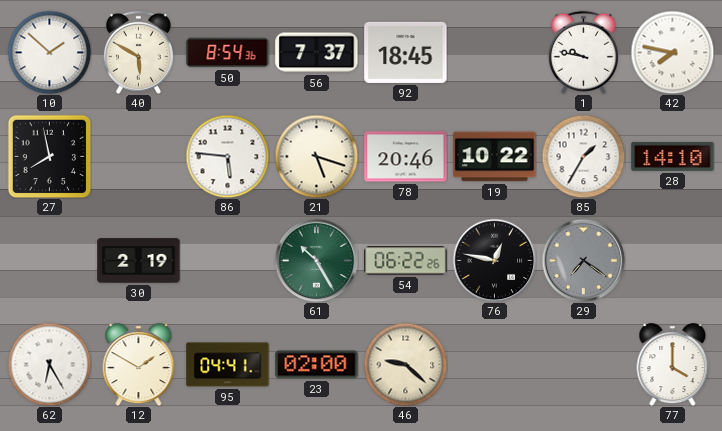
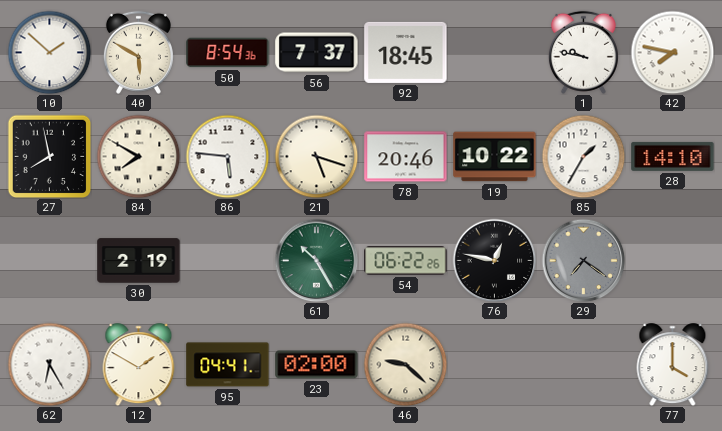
84: none -> 7:50
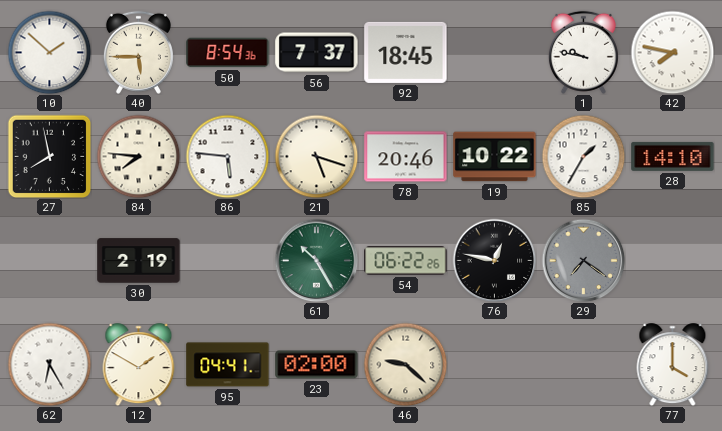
40: 5:50 -> 5:45
84: 7:50 -> 7:46
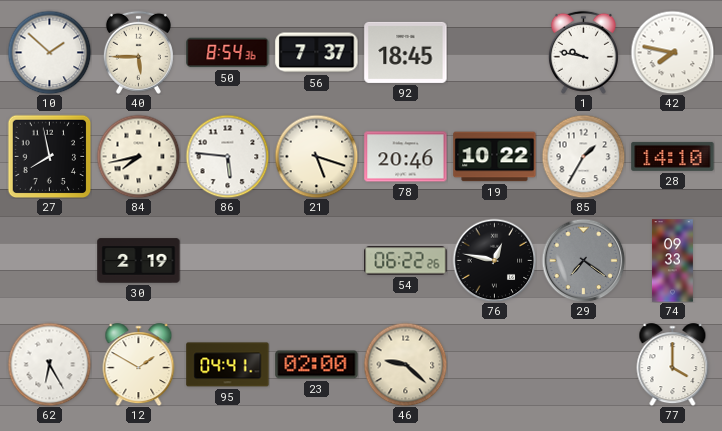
84: 7:46 -> 7:43
61: 10:25 -> none
74: none -> 09:33
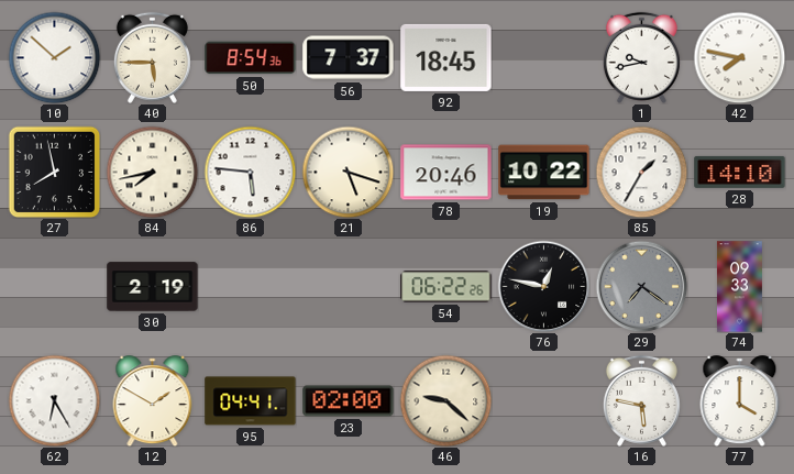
1: 9:47 -> 9:43
16: none -> 5:47
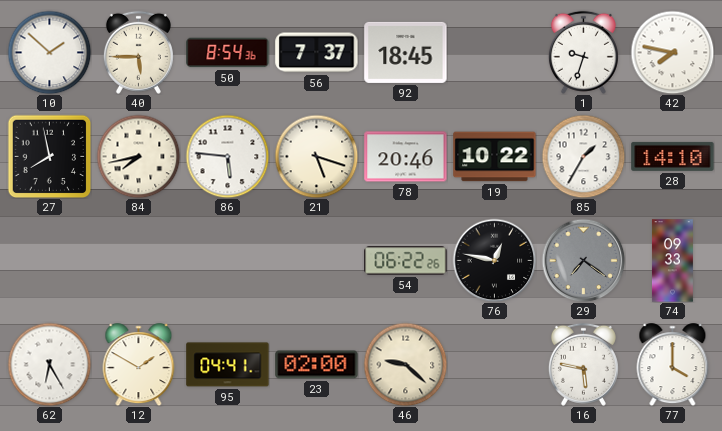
1: 9:43 -> 9:33
30: 2:19 -> none
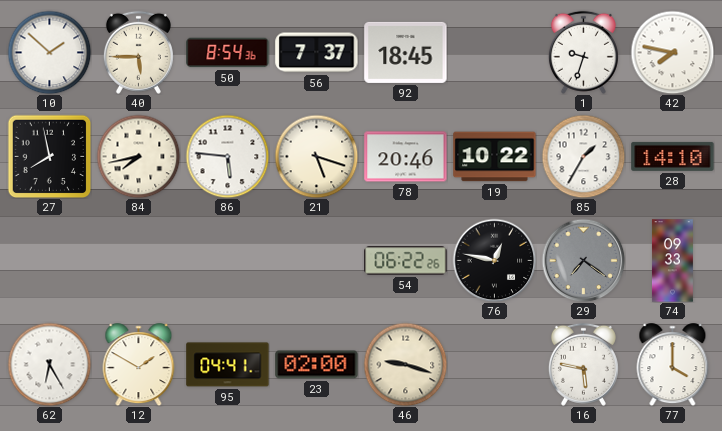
46: 9:22 -> 9:18
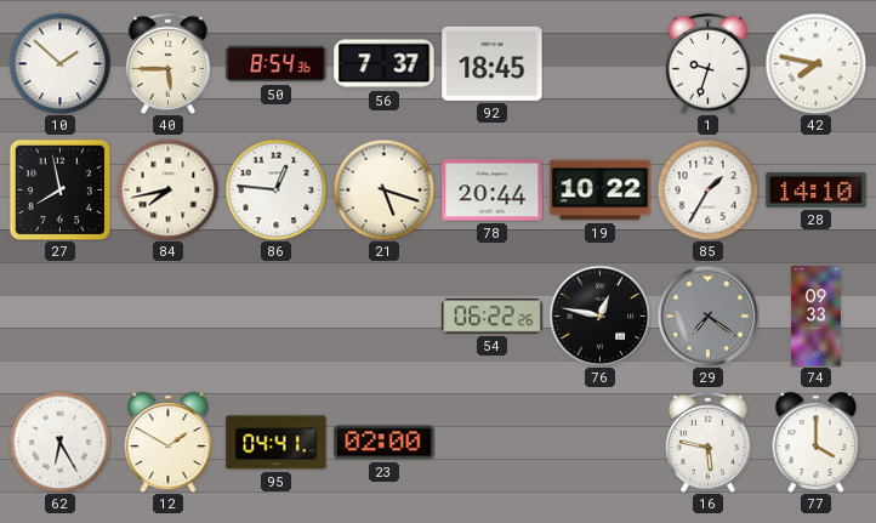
86: 5:46 -> 12:46
78: 20:46 -> 20:44
46: 9:18 -> none
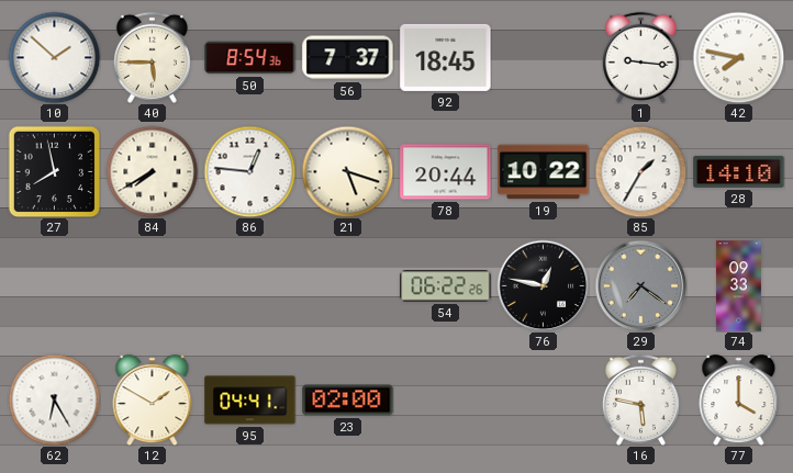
1: 9:33 -> 9:16
84: 7:43 -> 7:40
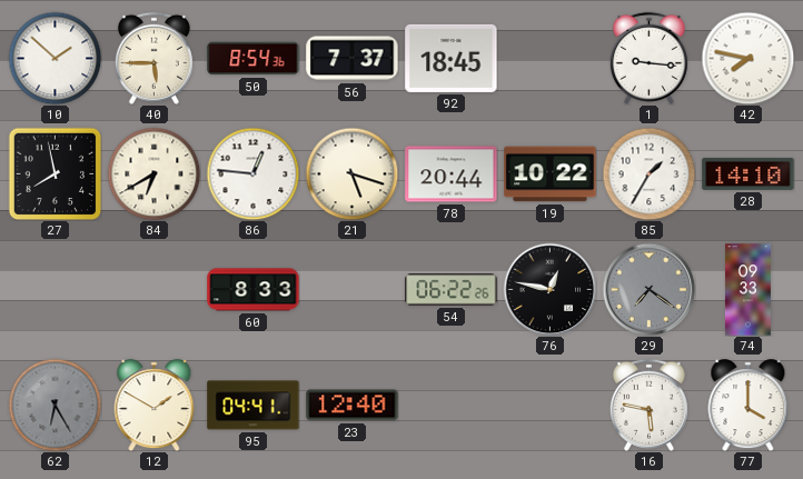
84: 7:40 -> 6:40
60: none -> 8:33
62 dial: white -> grey
23: 02:00 -> 12:40
